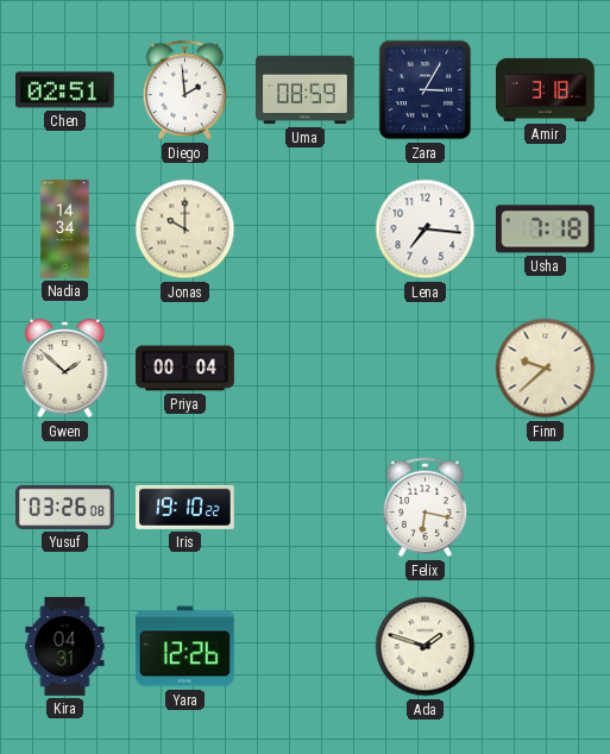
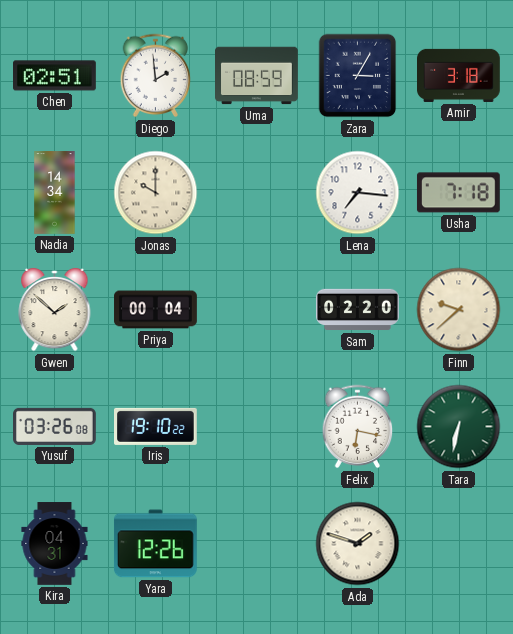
Sam: none -> 02:20
Tara: none -> 6:32
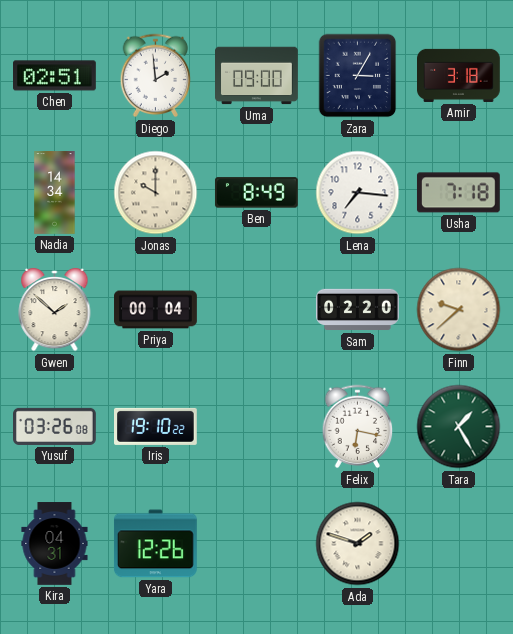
Uma: 08:59 -> 09:00
Ben: none -> 8:49
Tara: 6:32 -> 1:25
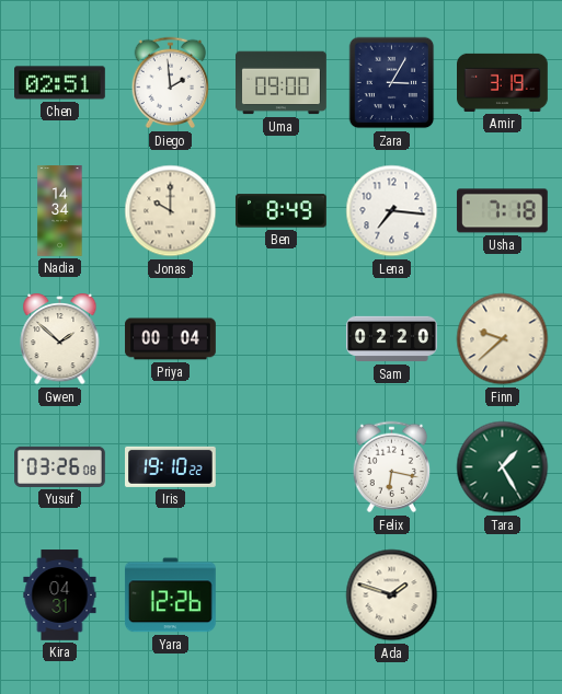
Amir: 3:18 -> 3:19
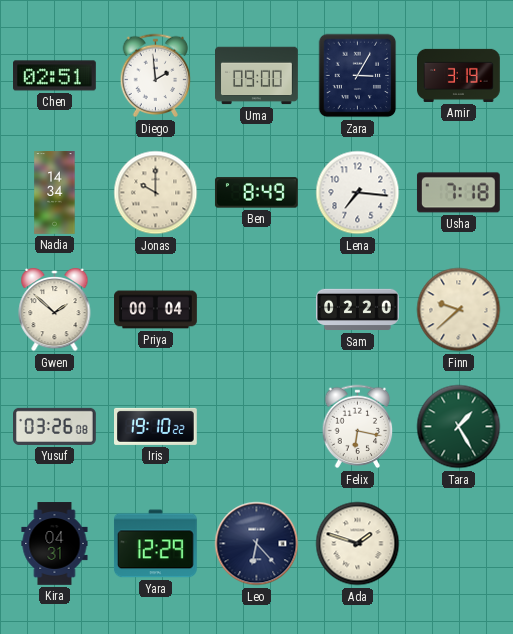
Yara: 12:26 -> 12:29
Leo: none -> 6:23
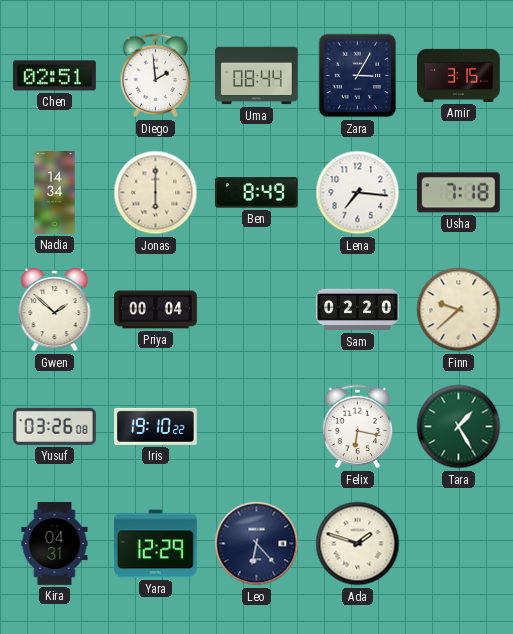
Uma: 09:00 -> 08:44
Amir: 3:19 -> 3:15
Jonas: 10:00 -> 6:00
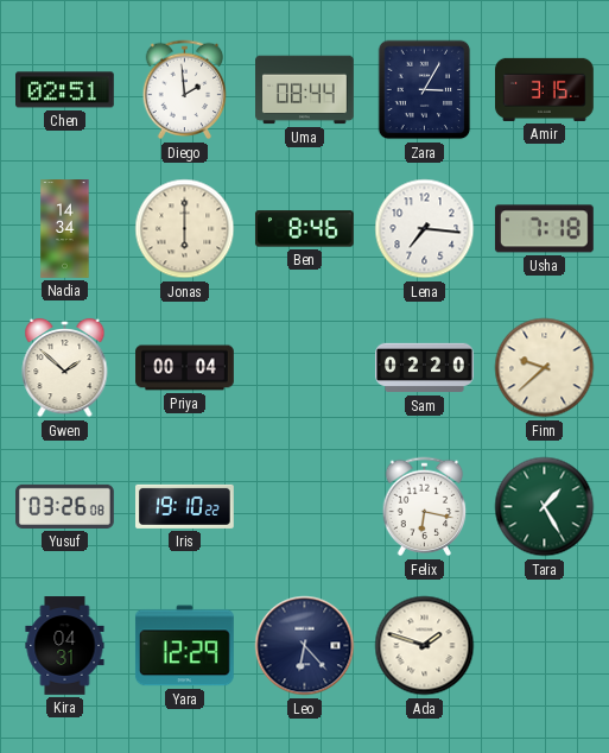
Ben: 8:49 -> 8:46
